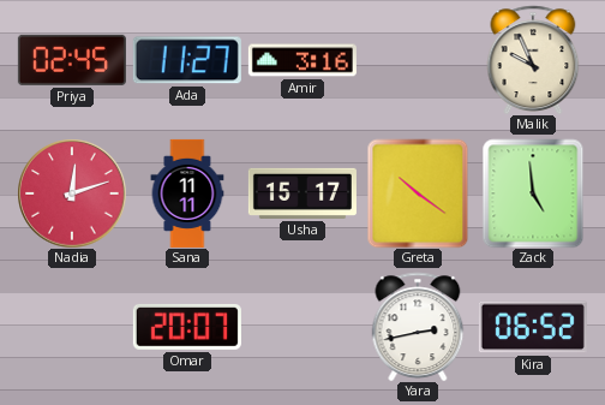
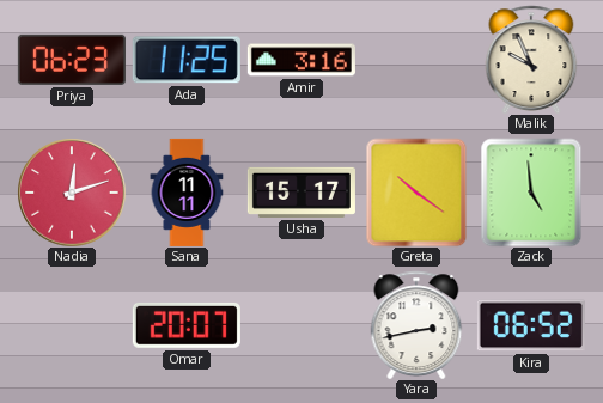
Priya: 02:45 -> 06:23
Ada: 11:27 -> 11:25
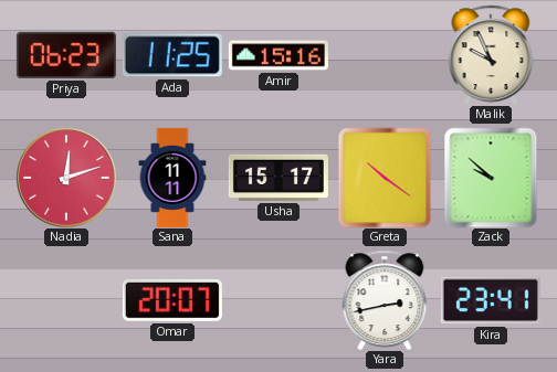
Amir: 3:16 -> 15:16
Zack: 4:59 -> 9:52
Kira: 06:52 -> 23:41
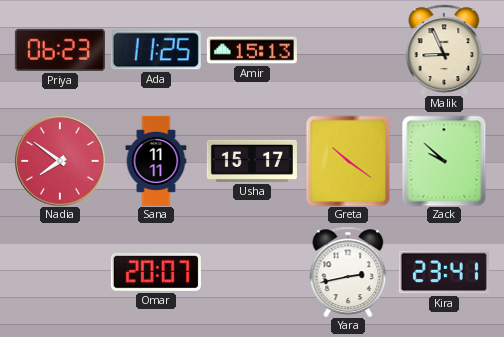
Amir: 15:16 -> 15:13
Malik: 9:56 -> 8:56
Nadia: 12:12 -> 7:51
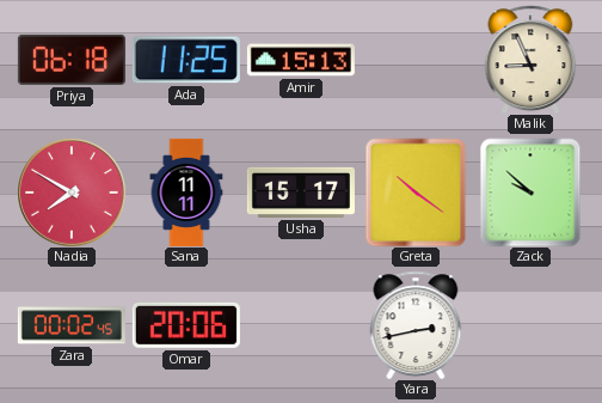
Priya: 06:23 -> 06:18
Nadia: 7:51 -> 7:50
Zara: none -> 00:02
Omar: 20:07 -> 20:06
Kira: 23:41 -> none
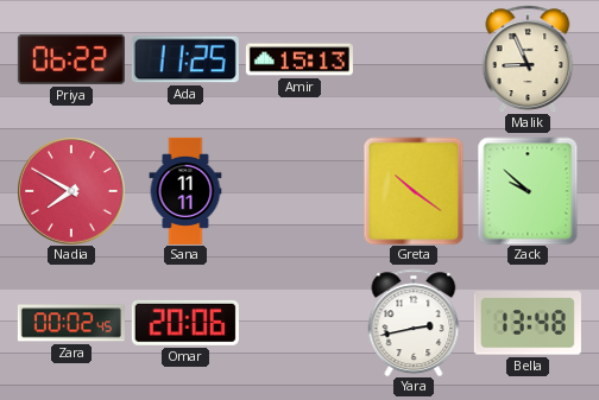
Priya: 06:18 -> 06:22
Usha: 15:17 -> none
Bella: none -> 13:48
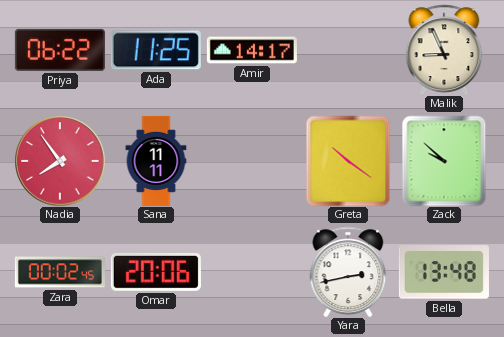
Amir: 15:13 -> 14:17
Nadia: 7:50 -> 7:54
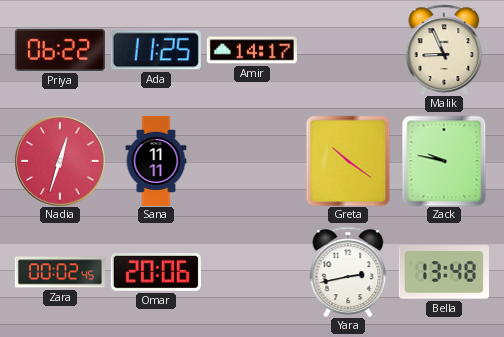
Nadia: 7:54 -> 12:33
Zack: 9:52 -> 9:47
